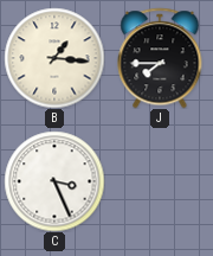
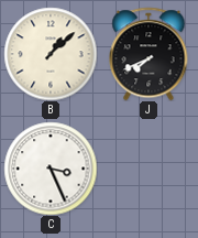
B: 1:16 -> 1:08
J: 7:45 -> 7:41
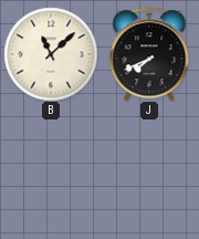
B: 1:08 -> 11:08
C: 3:26 -> none
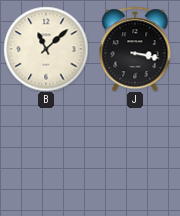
J: 7:41 -> 3:17
